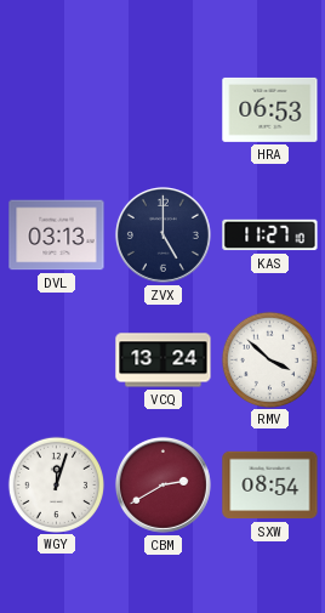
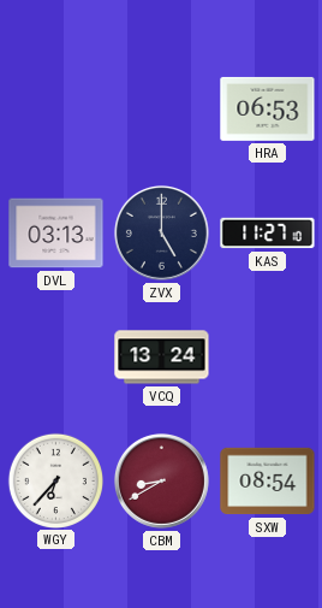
RMV: 3:52 -> none
WGY: 12:03 -> 6:37
CBM: 2:40 -> 8:40
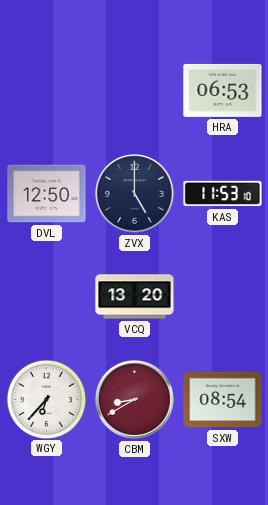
DVL: 03:13 -> 12:50
KAS: 11:27 -> 11:53
VCQ: 13:24 -> 13:20
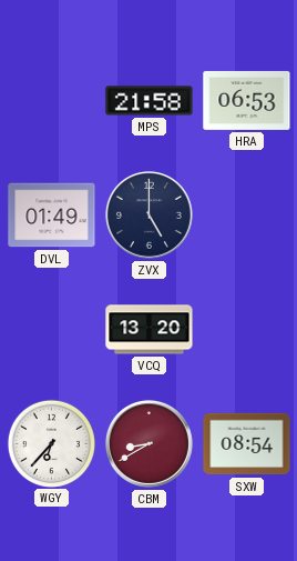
MPS: none -> 21:58
DVL: 12:50 -> 01:49
KAS: 11:53 -> none
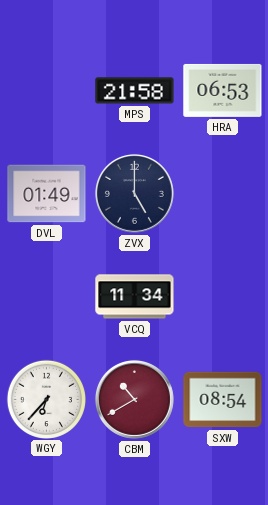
VCQ: 13:20 -> 11:34
CBM: 8:40 -> 10:40
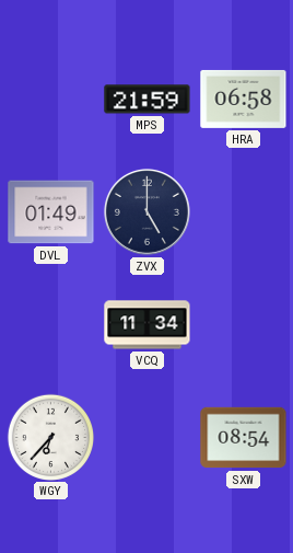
MPS: 21:58 -> 21:59
HRA: 06:53 -> 06:58
CBM: 10:40 -> none
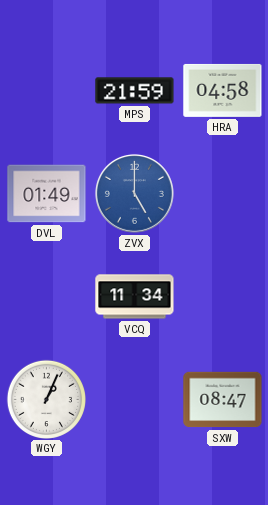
HRA: 06:58 -> 04:58
ZVX dial: navy -> blue
WGY: 6:37 -> 1:04
SXW: 08:54 -> 08:47
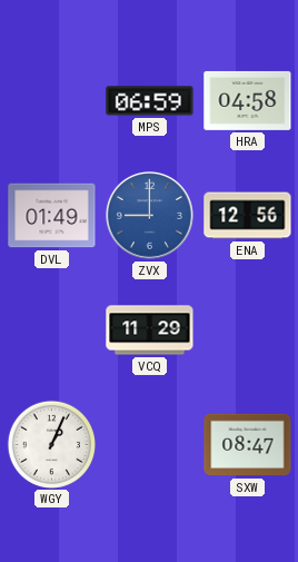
MPS: 21:59 -> 06:59
ZVX: 5:00 -> 9:00
ENA: none -> 12:56
VCQ: 11:34 -> 11:29
